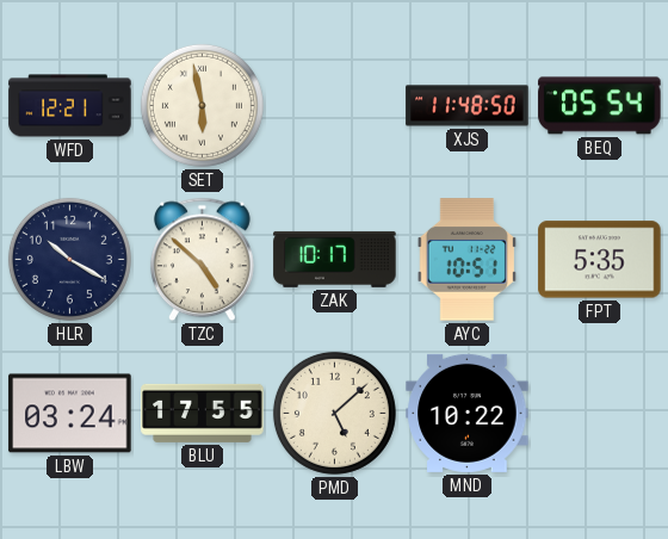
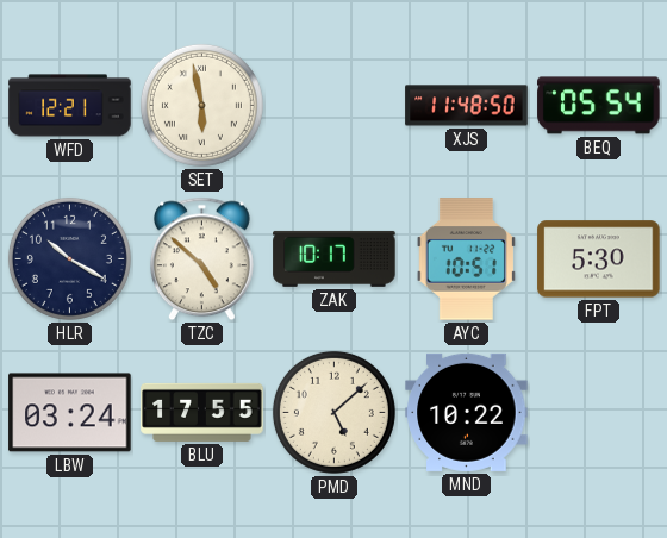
FPT: 5:35 -> 5:30
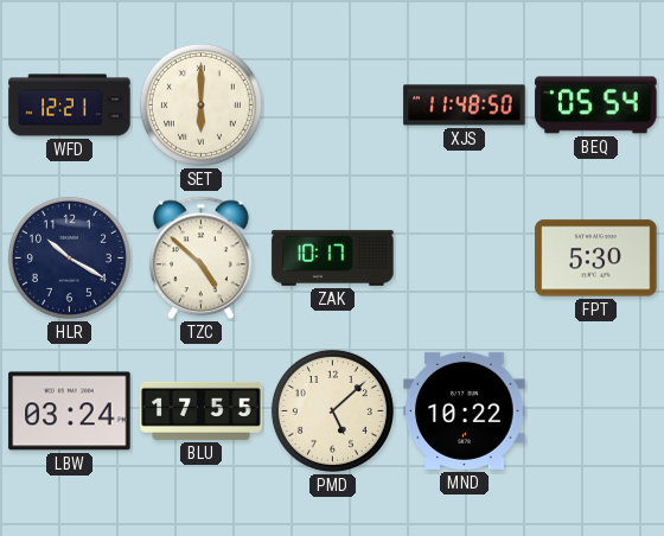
SET: 5:58 -> 6:00
AYC: 10:51 -> none
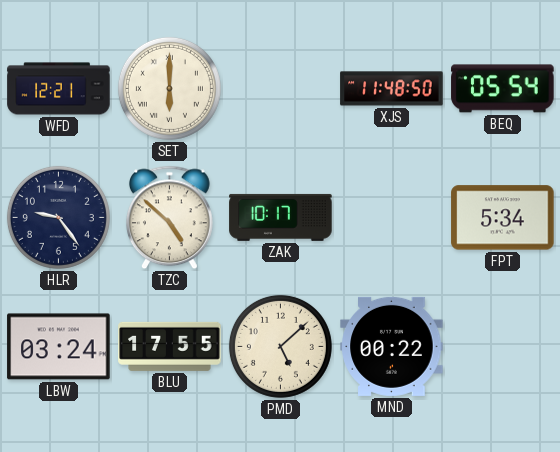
HLR: 10:20 -> 9:24
FPT: 5:30 -> 5:34
MND: 10:22 -> 00:22
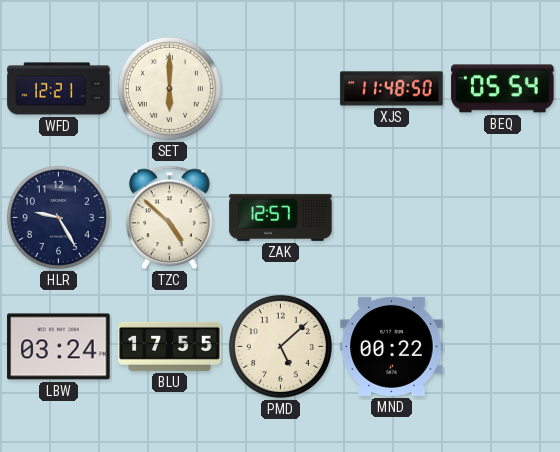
HLR: 9:24 -> 9:25
ZAK: 10:17 -> 12:57
FPT: 5:34 -> none
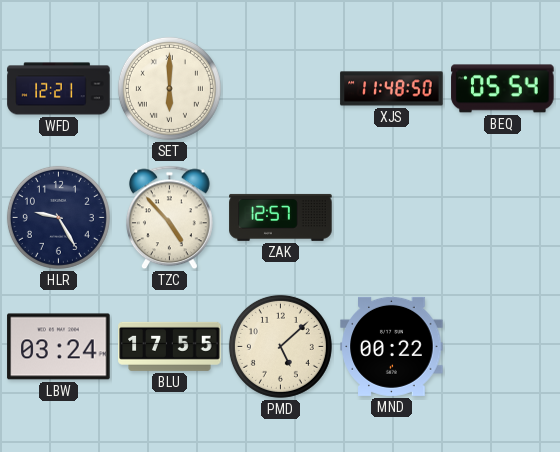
TZC: 4:52 -> 4:53
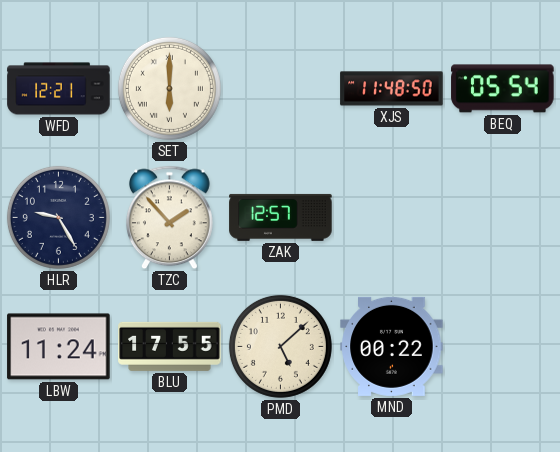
TZC: 4:53 -> 1:53
LBW: 03:24 -> 11:24
